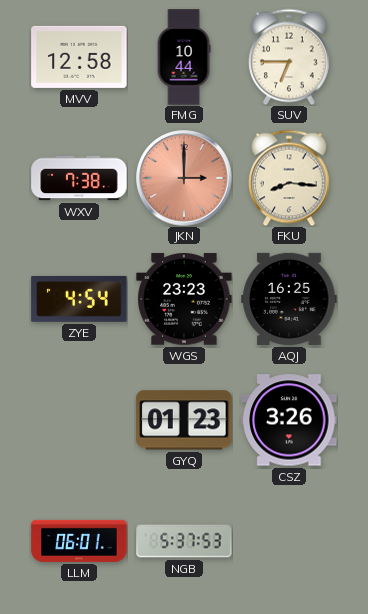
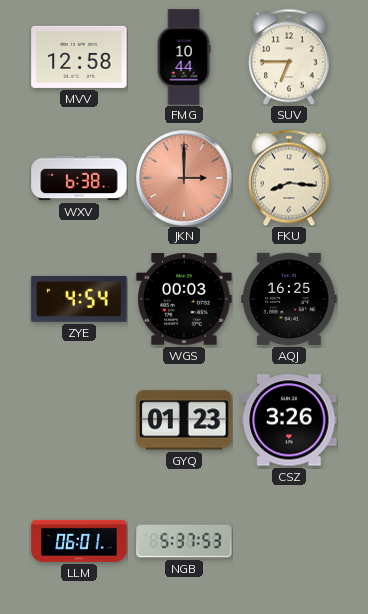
WXV: 7:38 -> 6:38
WGS: 23:23 -> 00:03
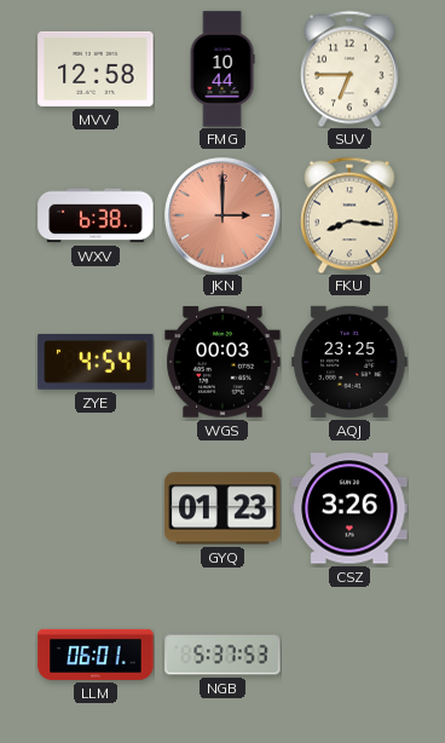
AQJ: 16:25 -> 23:25
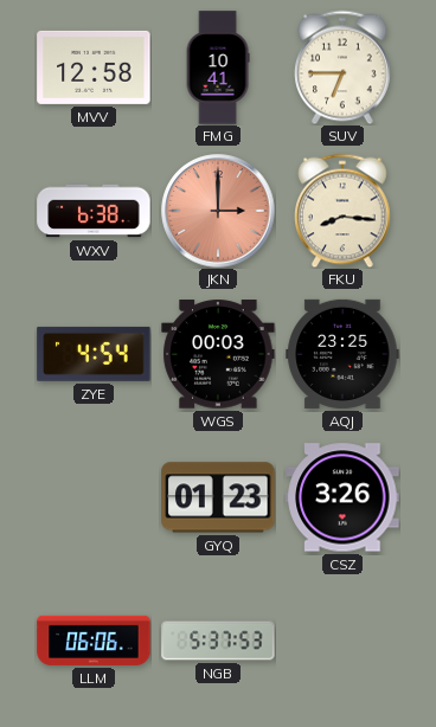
FMG: 10:44 -> 10:41
LLM: 06:01 -> 06:06
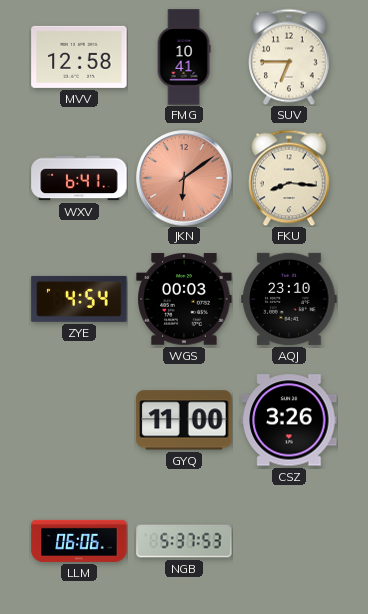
WXV: 6:38 -> 6:41
JKN: 3:00 -> 6:09
AQJ: 23:25 -> 23:10
GYQ: 01:23 -> 11:00
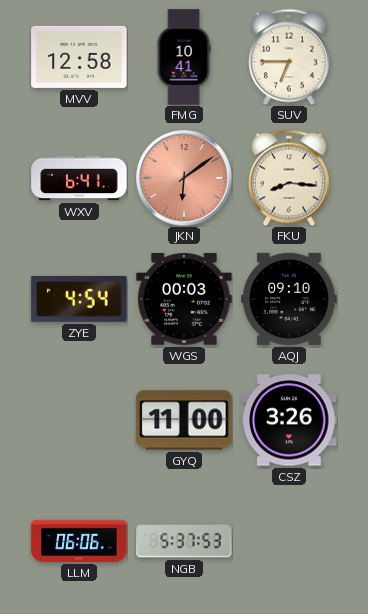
AQJ: 23:10 -> 09:10
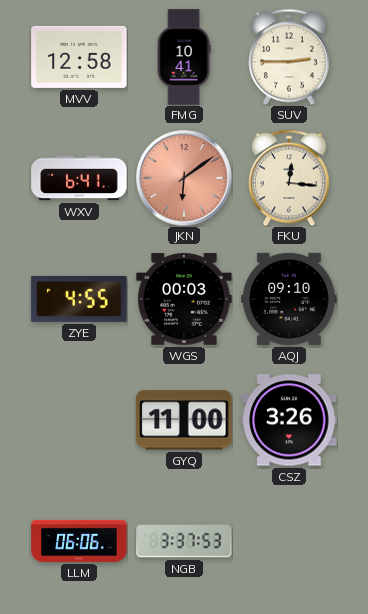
SUV: 6:45 -> 2:45
FKU: 8:16 -> 12:16
ZYE: 4:54 -> 4:55
NGB: 5:37 -> 3:37
